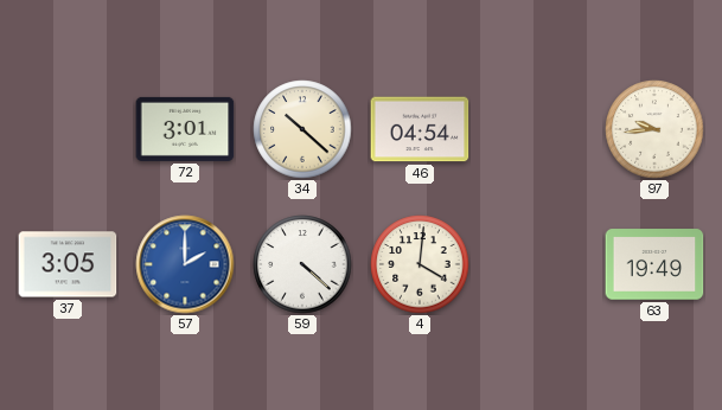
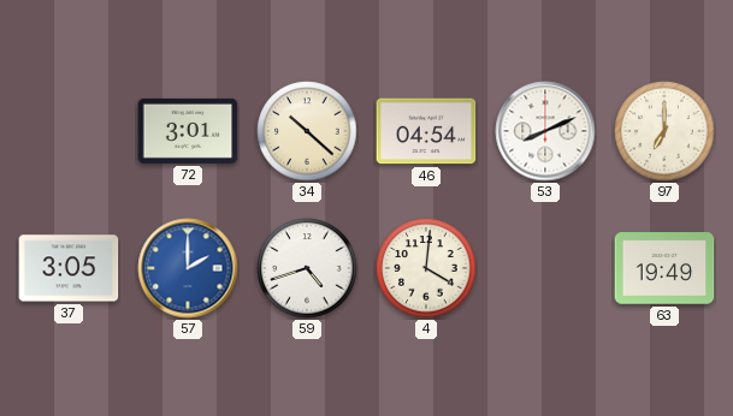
53: none -> 8:11
97: 9:44 -> 7:00
59: 4:22 -> 4:42
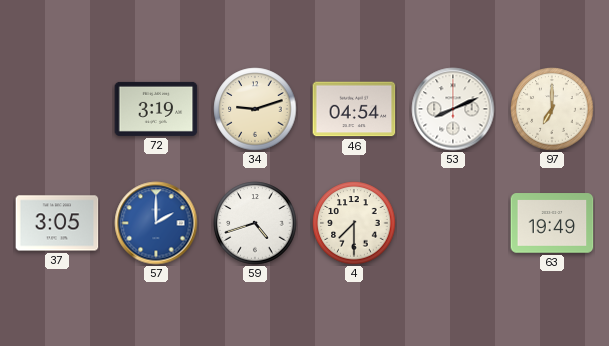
72: 3:01 -> 3:19
34: 10:22 -> 9:12
4: 4:01 -> 7:30
